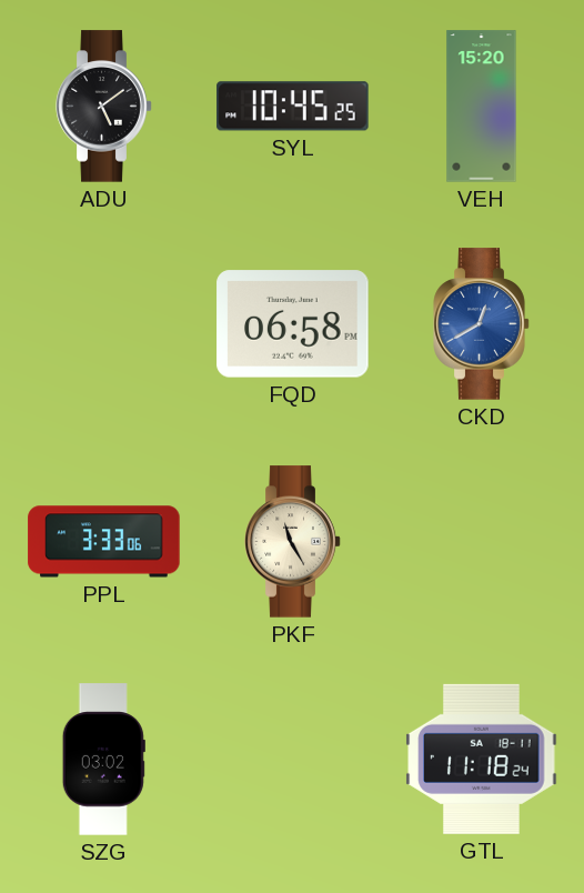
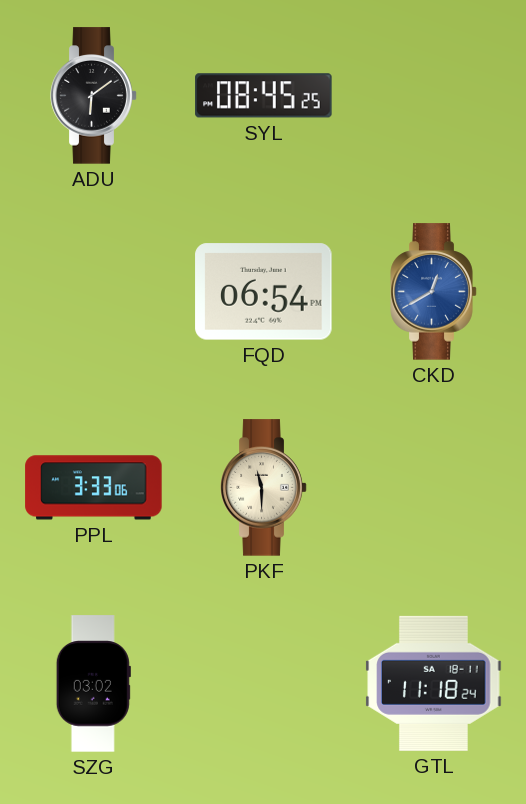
ADU: 5:09 -> 6:09
SYL: 10:45 -> 08:45
VEH: 15:20 -> none
FQD: 06:58 -> 06:54
PKF: 11:25 -> 11:30
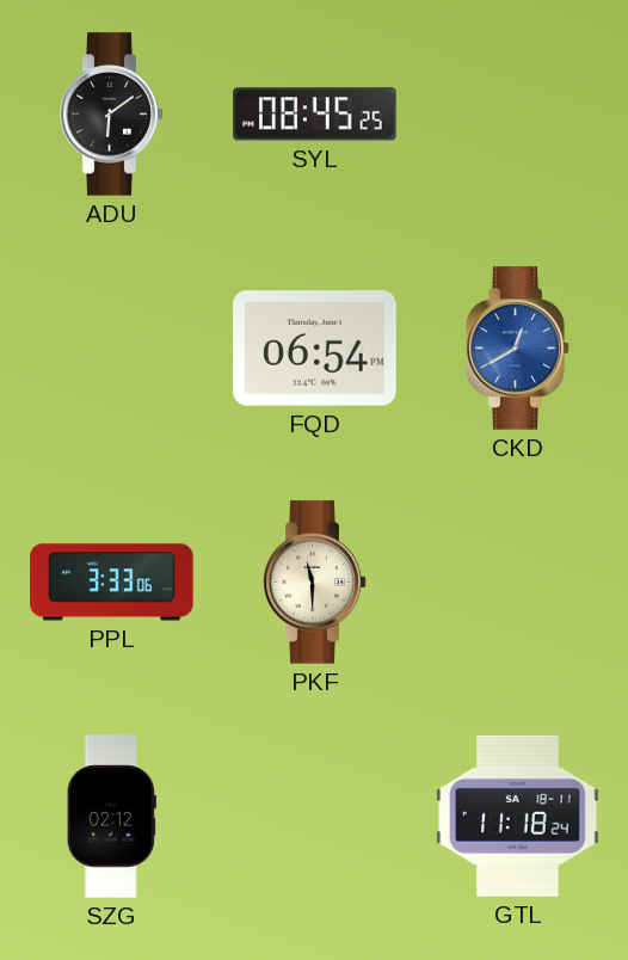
SZG: 03:02 -> 02:12
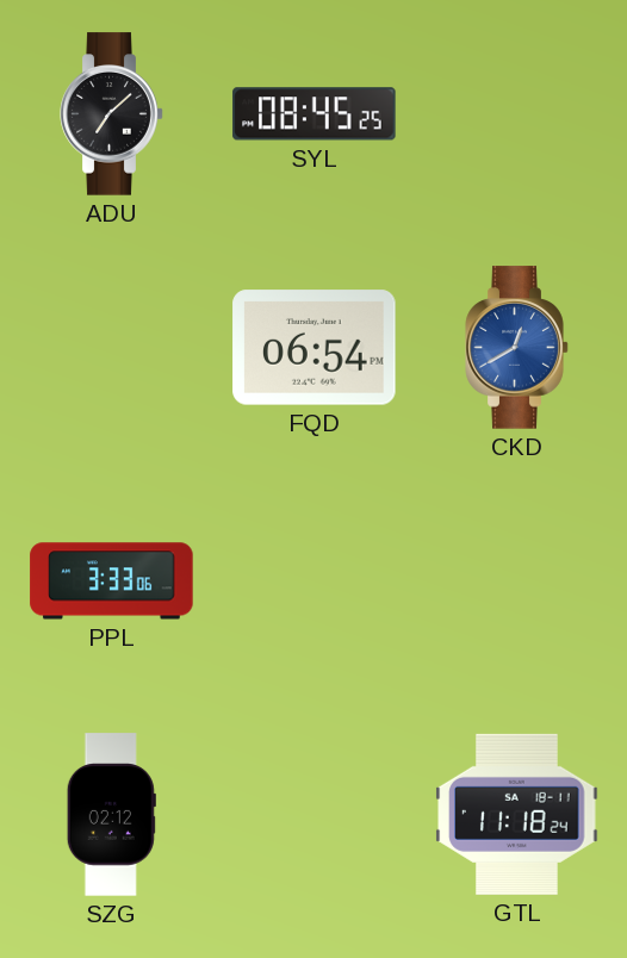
ADU: 6:09 -> 7:08
PKF: 11:30 -> none
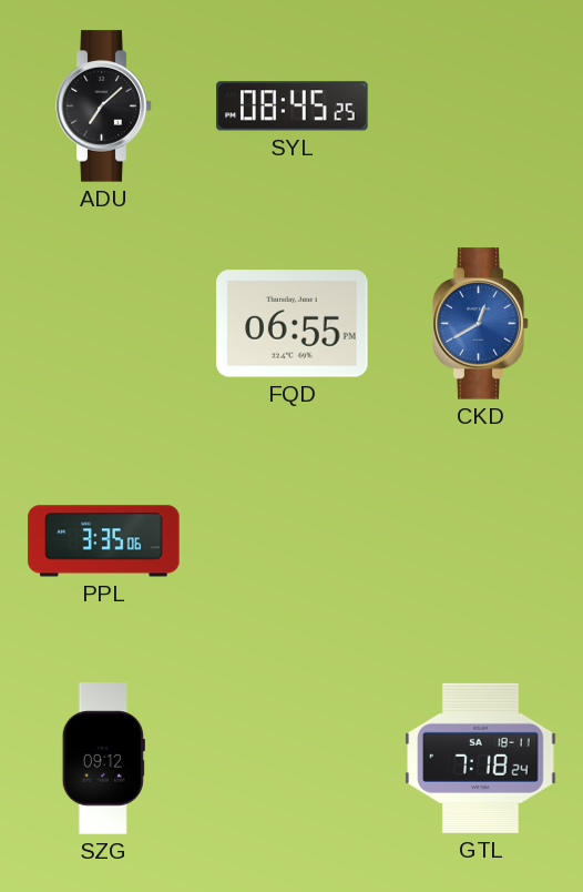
FQD: 06:54 -> 06:55
PPL: 3:33 -> 3:35
SZG: 02:12 -> 09:12
GTL: 11:18 -> 7:18
